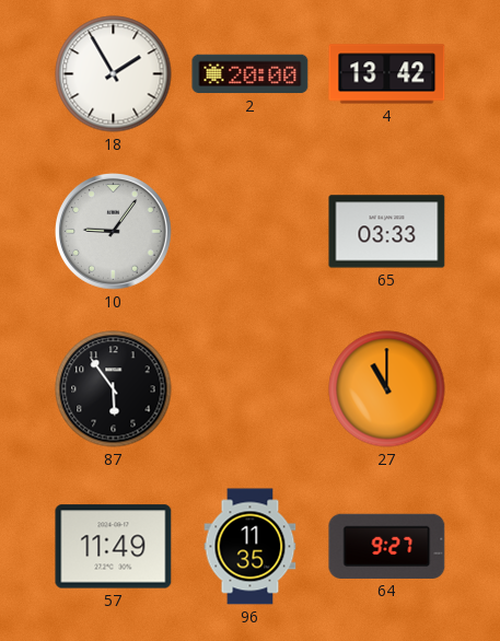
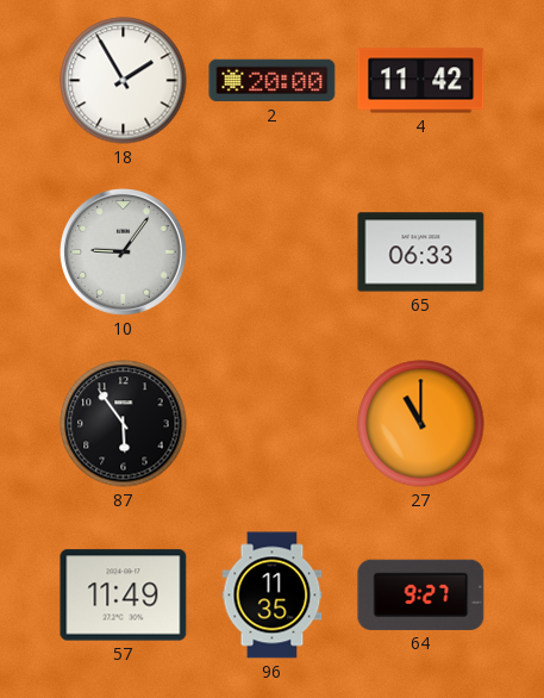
4: 13:42 -> 11:42
65: 03:33 -> 06:33
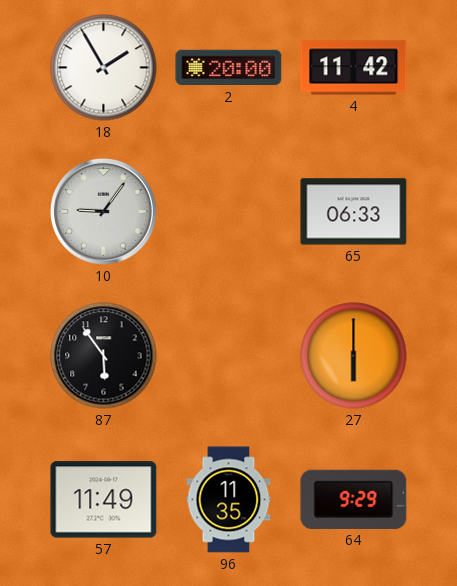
27: 11:00 -> 6:00
64: 9:27 -> 9:29
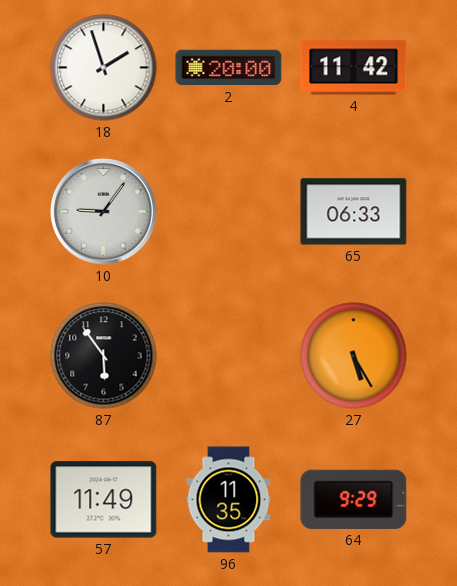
18: 1:55 -> 1:57
27: 6:00 -> 5:25
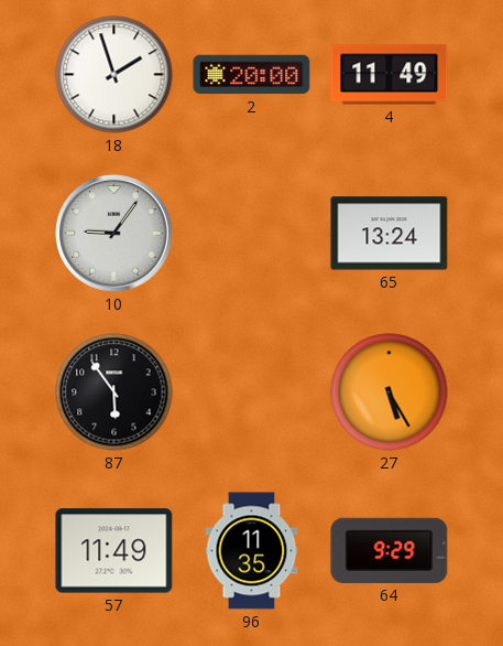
4: 11:42 -> 11:49
65: 06:33 -> 13:24
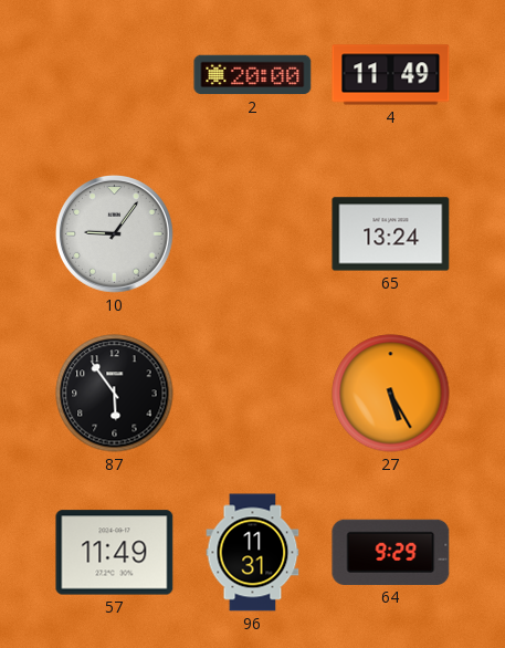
18: 1:57 -> none
96: 11:35 -> 11:31
